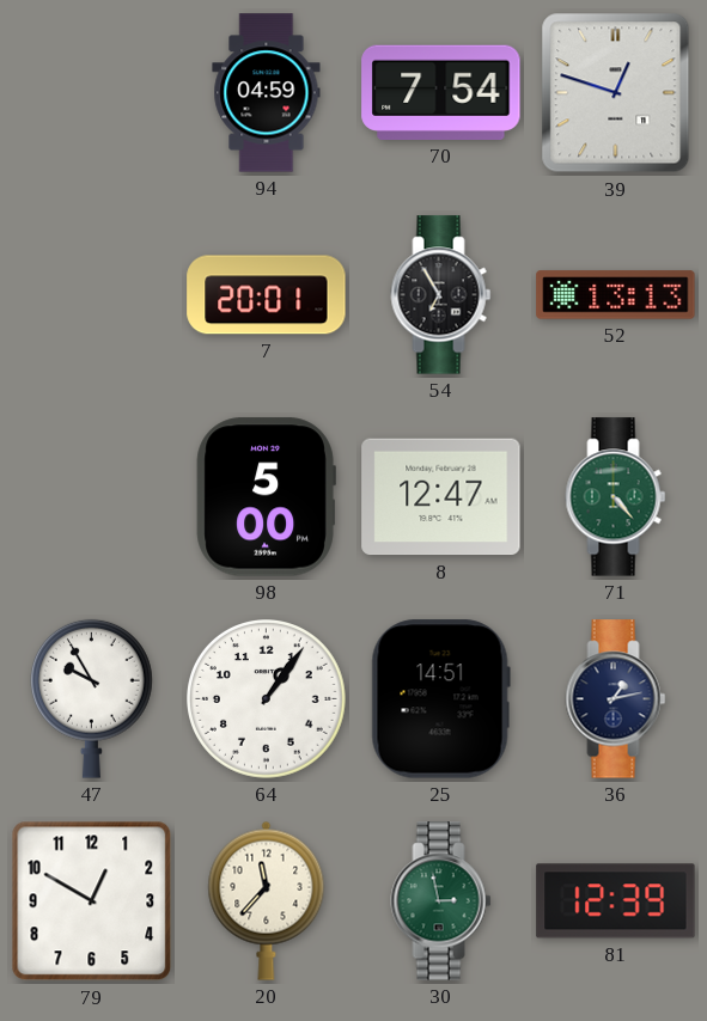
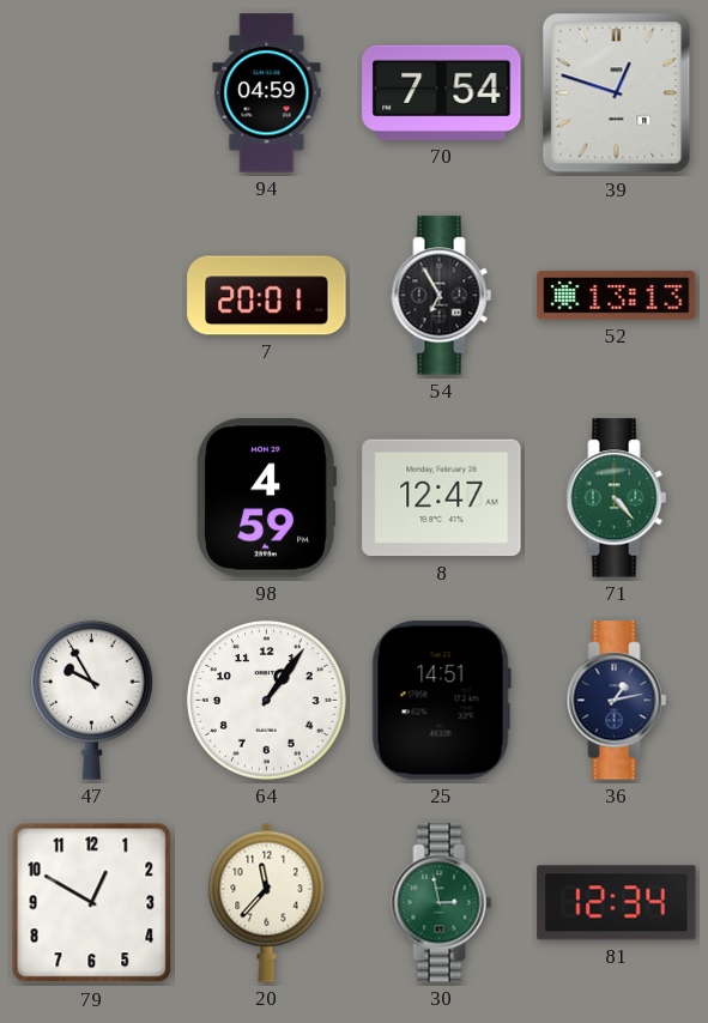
98: 5:00 -> 4:59
81: 12:39 -> 12:34
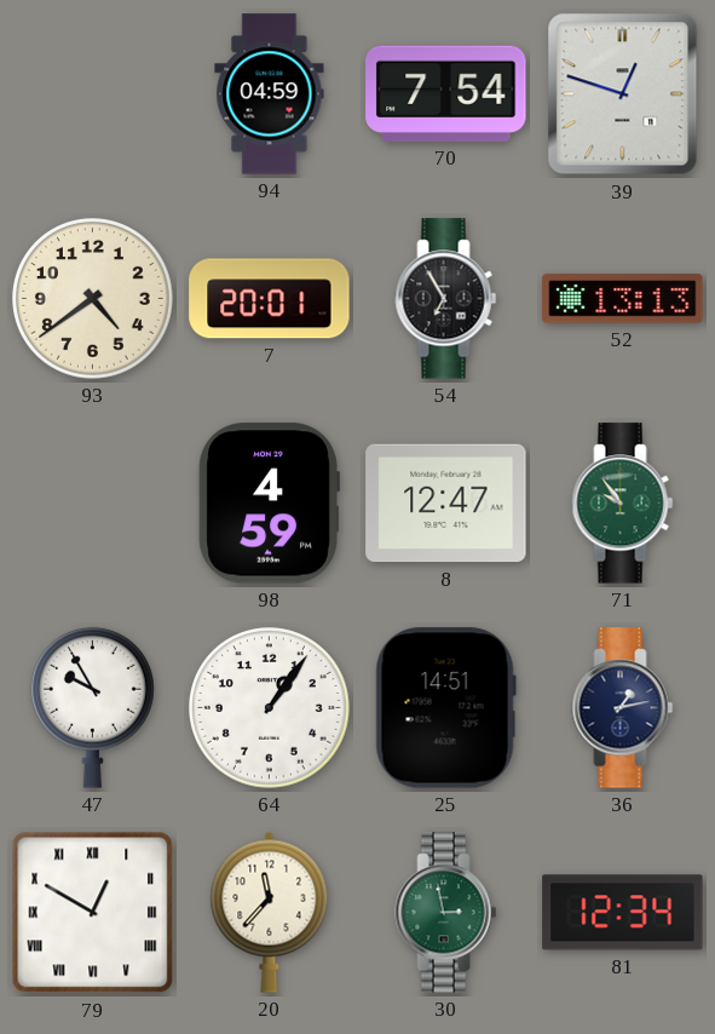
93: none -> 4:39
71: 4:23 -> 9:54
79 numerals: Arabic -> Roman
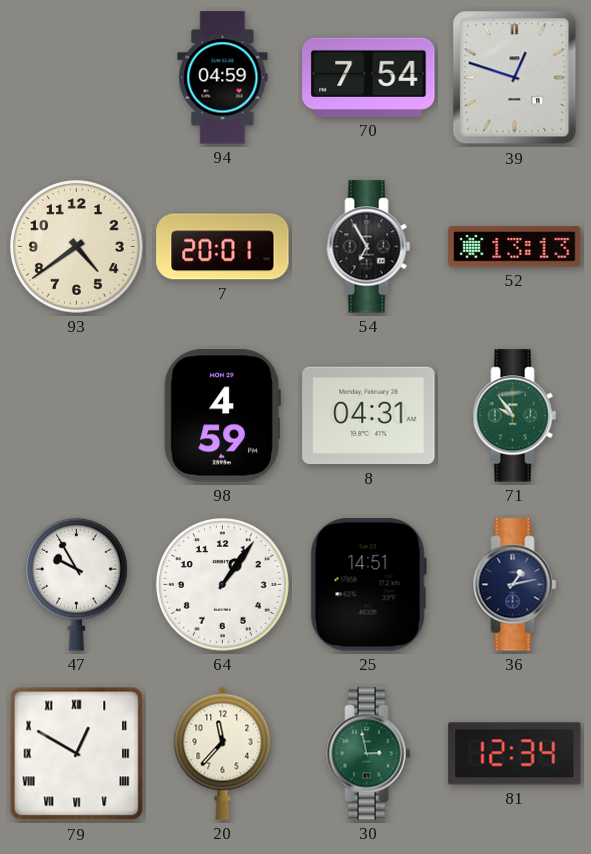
8: 12:47 -> 04:31
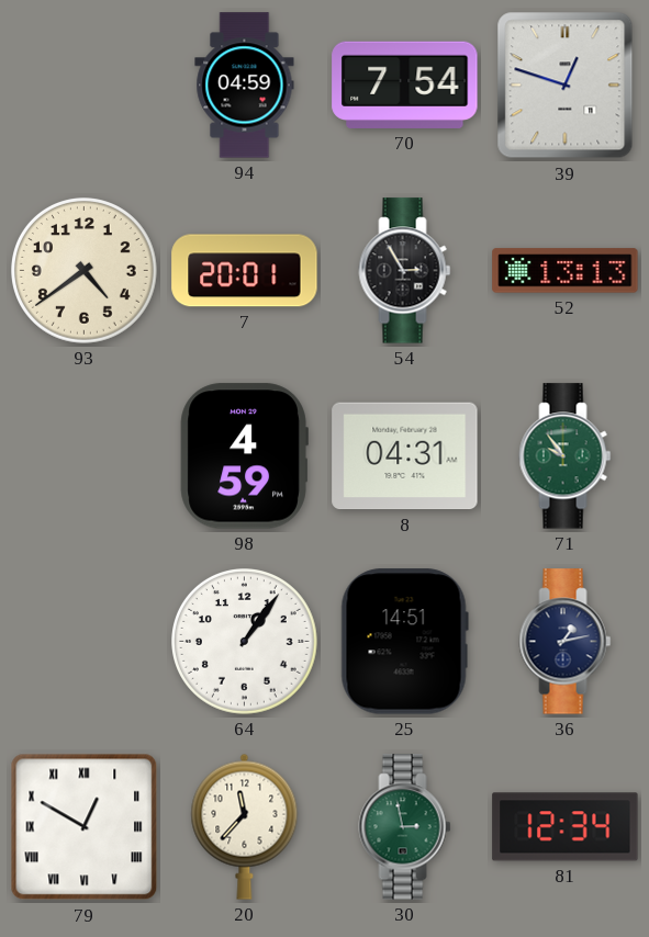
54: 6:55 -> 2:55
47: 9:55 -> none
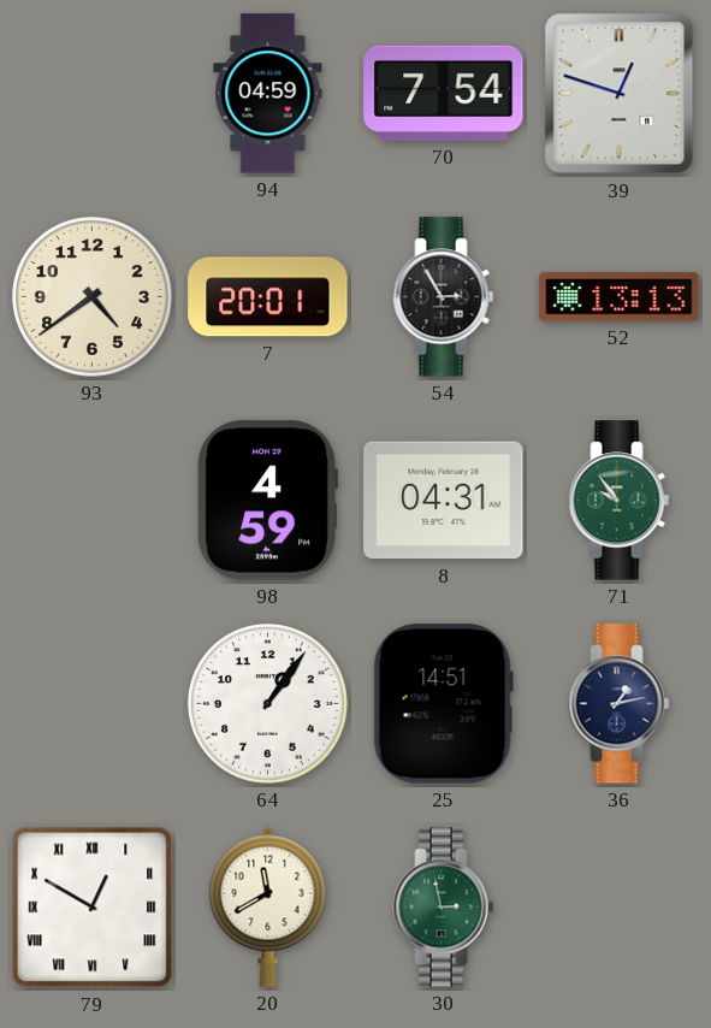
20: 11:37 -> 11:40
81: 12:34 -> none
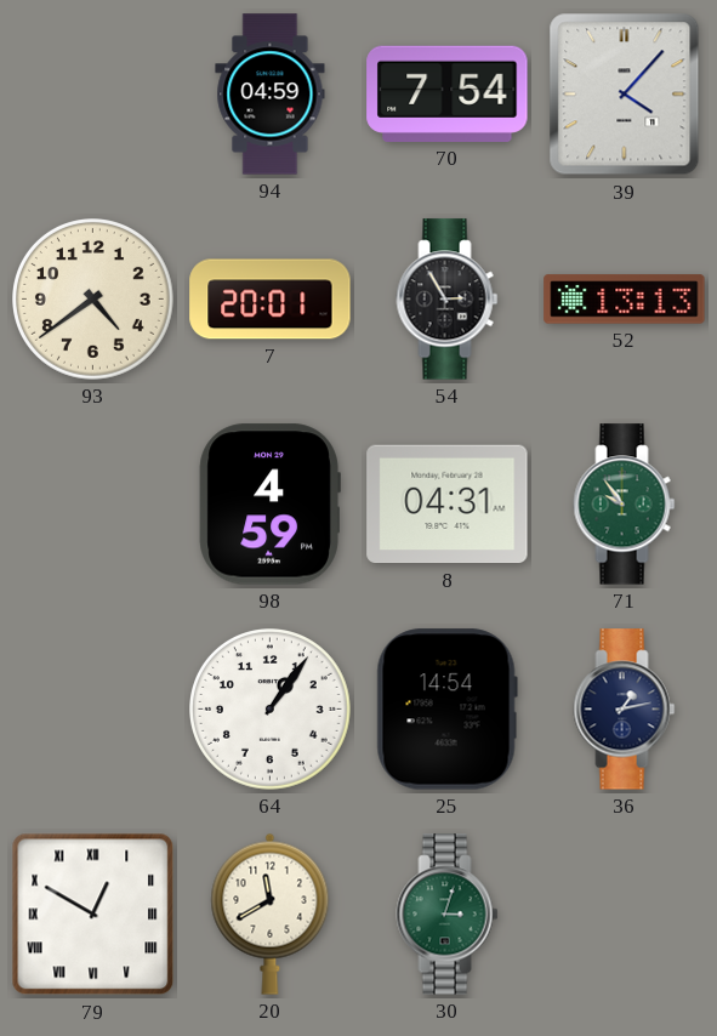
39: 12:48 -> 4:07
25: 14:51 -> 14:54
30: 2:58 -> 3:03
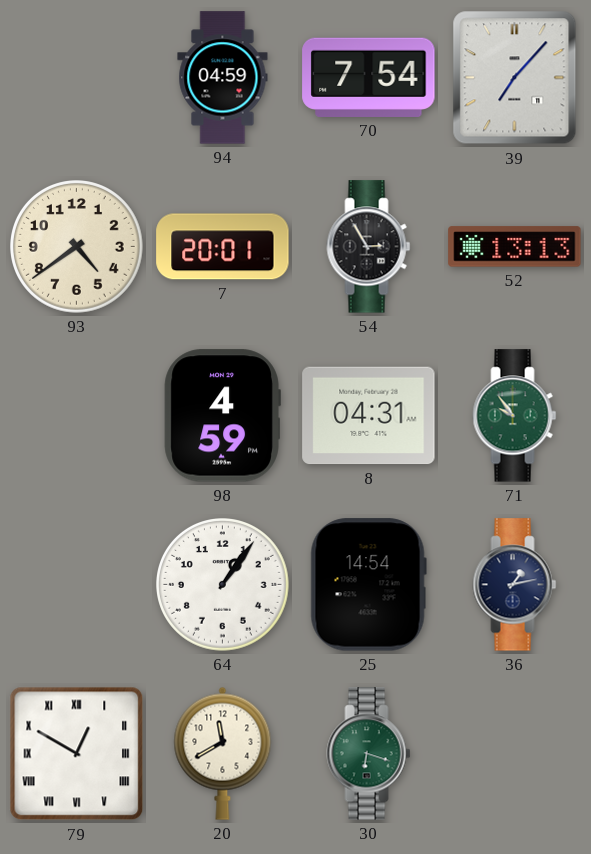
39: 4:07 -> 7:07
30: 3:03 -> 6:18
